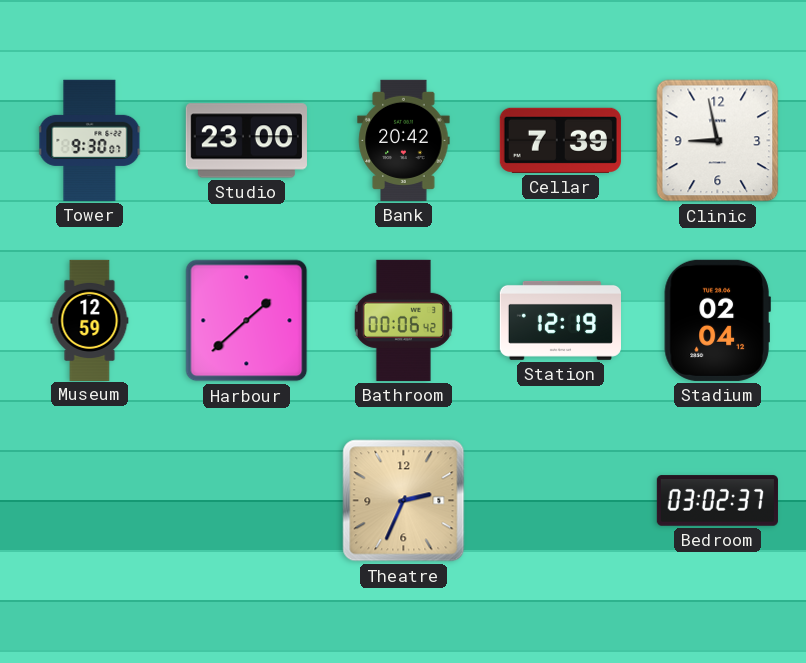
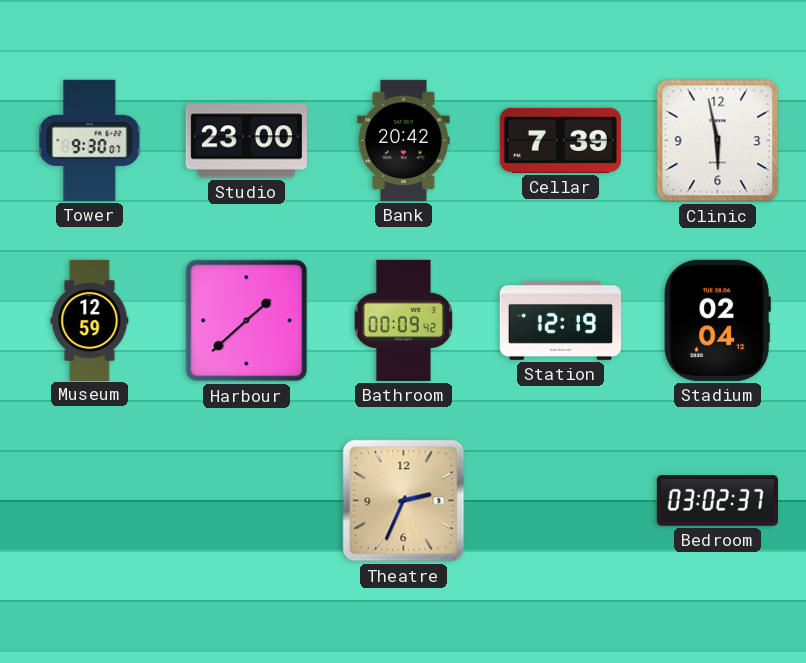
Clinic: 8:58 -> 5:58
Bathroom: 00:06 -> 00:09
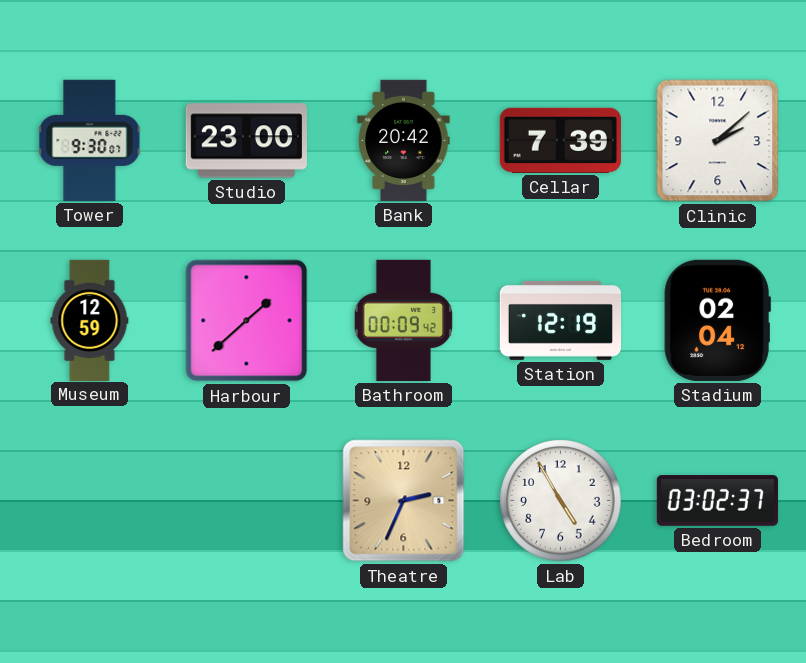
Clinic: 5:58 -> 2:08
Lab: none -> 4:55
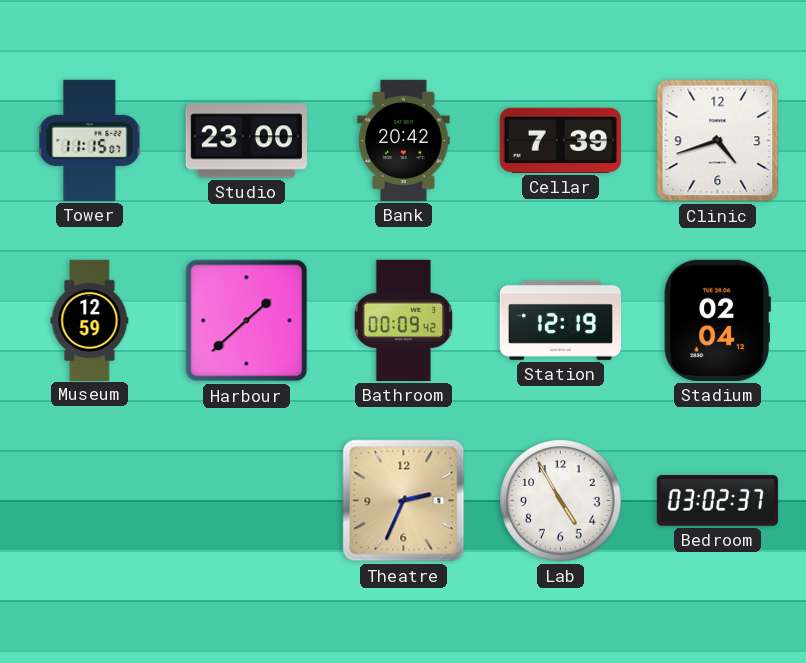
Tower: 9:30 -> 11:15
Clinic: 2:08 -> 4:42
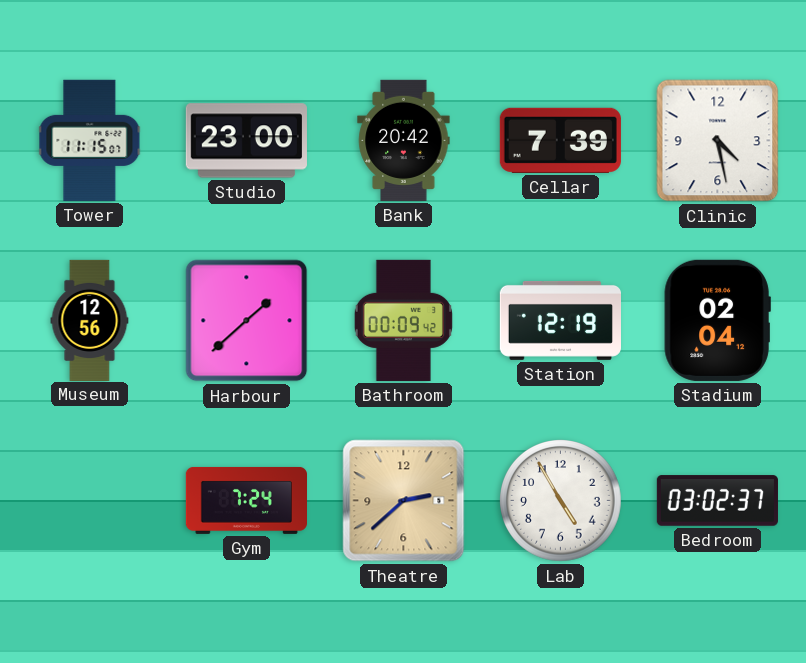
Clinic: 4:42 -> 4:28
Museum: 12:59 -> 12:56
Gym: none -> 7:24
Theatre: 2:34 -> 2:38
